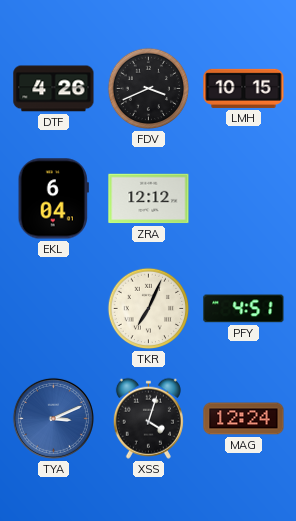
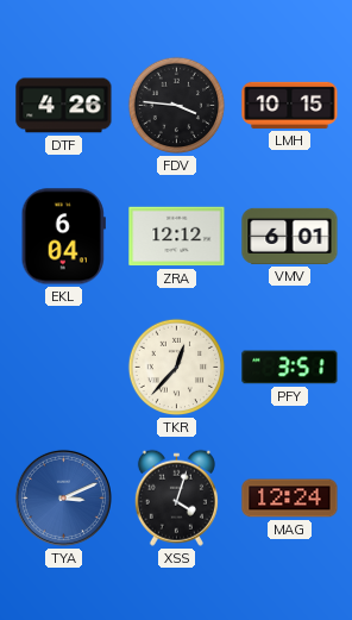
FDV: 3:41 -> 3:46
VMV: none -> 6:01
TKR: 7:04 -> 12:37
PFY: 4:51 -> 3:51
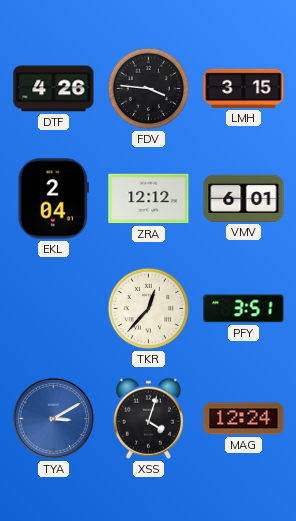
LMH: 10:15 -> 3:15
EKL: 6:04 -> 2:04
TYA: 3:11 -> 3:10
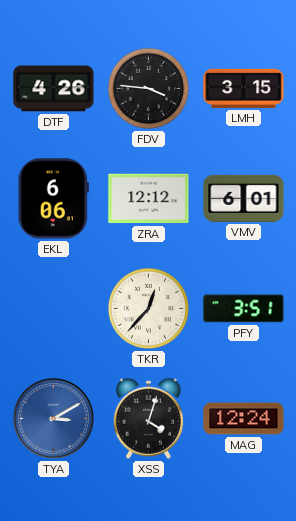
EKL: 2:04 -> 6:06
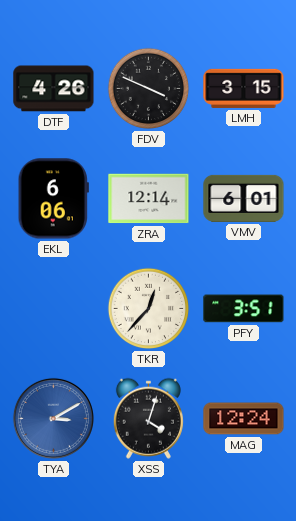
FDV: 3:46 -> 3:49
ZRA: 12:12 -> 12:14
